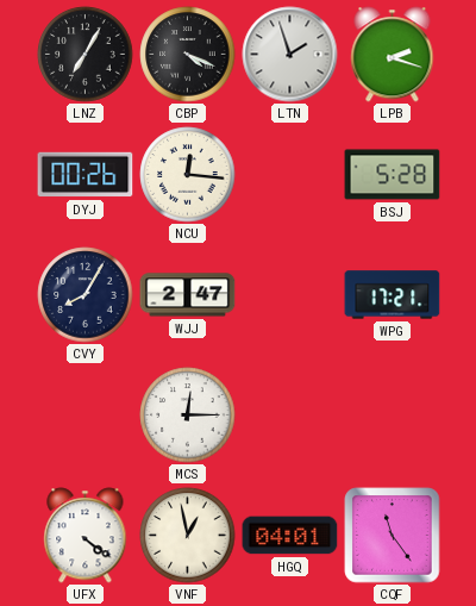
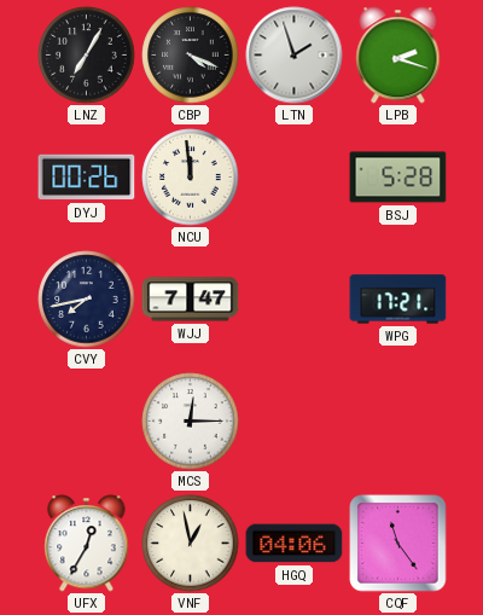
NCU: 12:16 -> 11:59
CVY: 8:05 -> 7:43
WJJ: 2:47 -> 7:47
UFX: 4:21 -> 12:35
HGQ: 04:01 -> 04:06
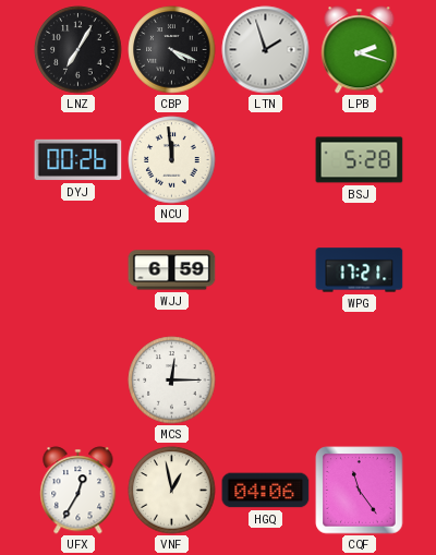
CVY: 7:43 -> none
WJJ: 7:47 -> 6:59
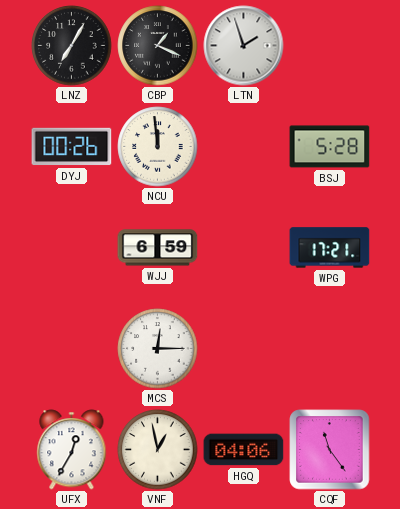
CBP: 4:19 -> 1:19
LPB: 2:18 -> none
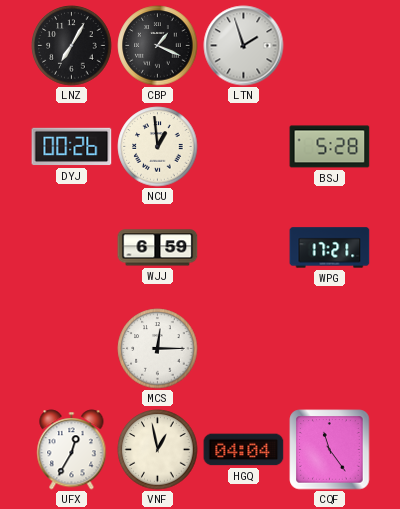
NCU: 11:59 -> 12:59
HGQ: 04:06 -> 04:04
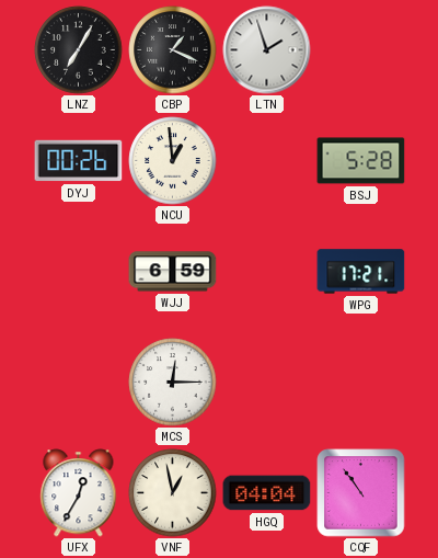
CQF: 11:24 -> 10:54
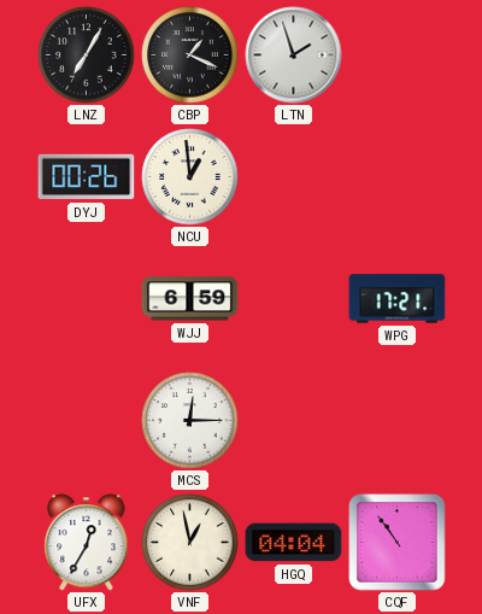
BSJ: 5:28 -> none
